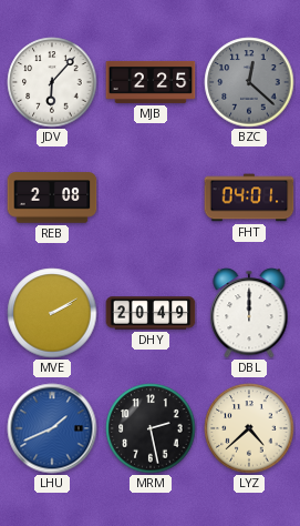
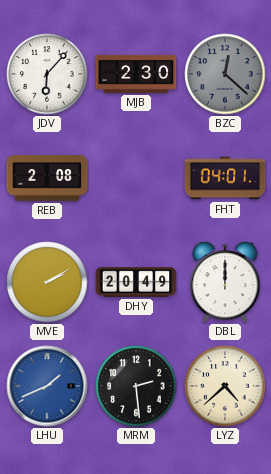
MJB: 2:25 -> 2:30
MRM: 2:28 -> 2:29
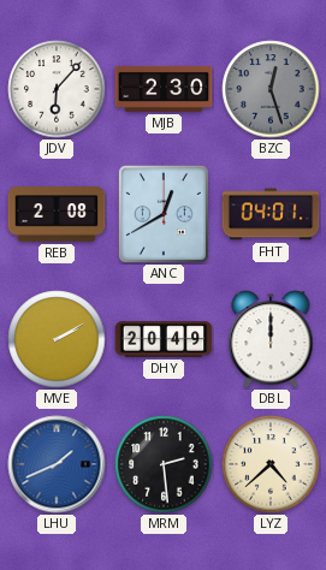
BZC: 12:22 -> 12:27
ANC: none -> 12:40
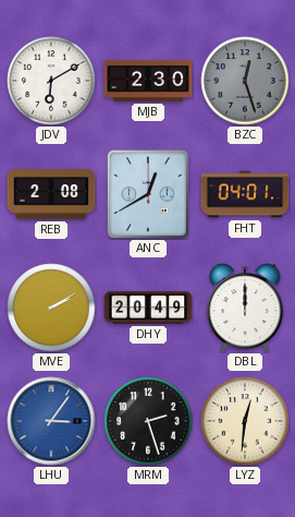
JDV: 6:07 -> 6:10
LHU: 1:41 -> 3:06
MRM: 2:29 -> 2:27
LYZ: 4:38 -> 12:31
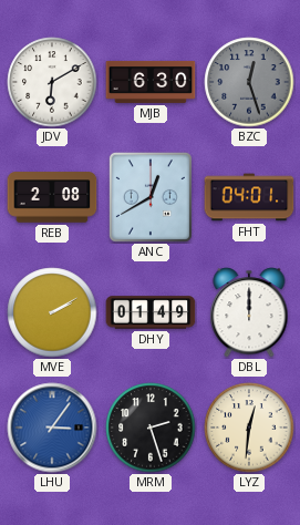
MJB: 2:30 -> 6:30
DHY: 20:49 -> 01:49
